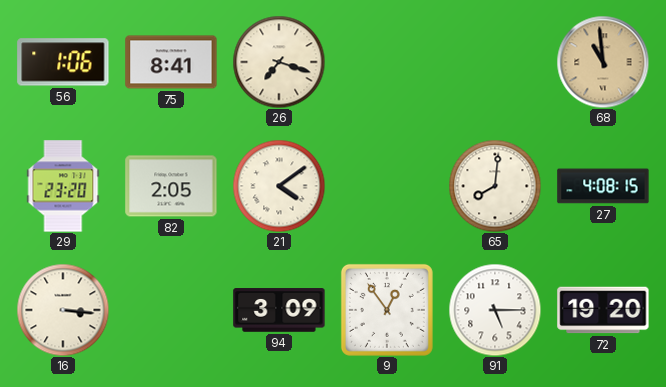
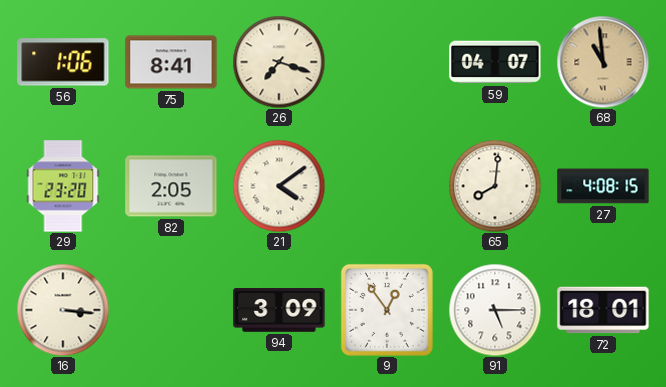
59: none -> 04:07
72: 19:20 -> 18:01
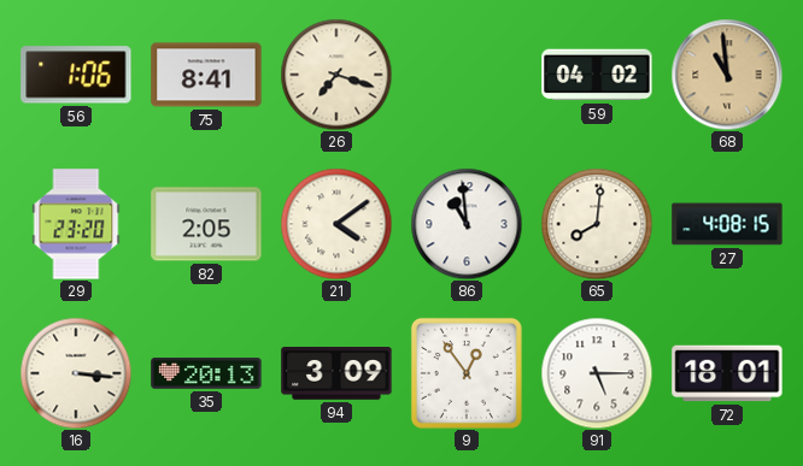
59: 04:07 -> 04:02
86: none -> 10:59
35: none -> 20:13
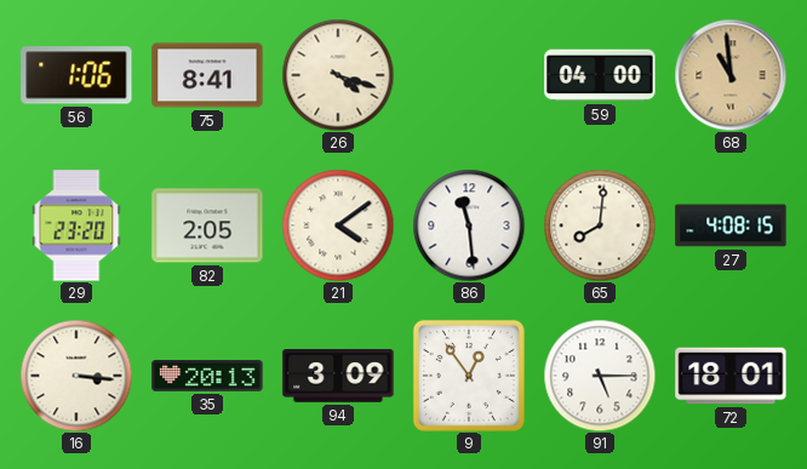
26: 7:18 -> 4:18
59: 04:02 -> 04:00
86: 10:59 -> 11:29
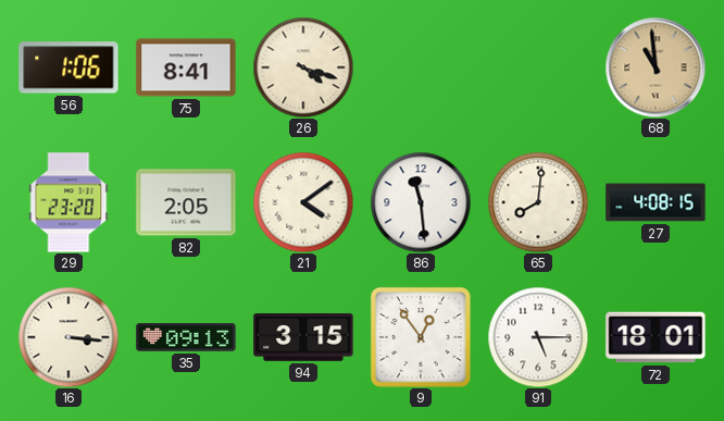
59: 04:00 -> none
35: 20:13 -> 09:13
94: 3:09 -> 3:15
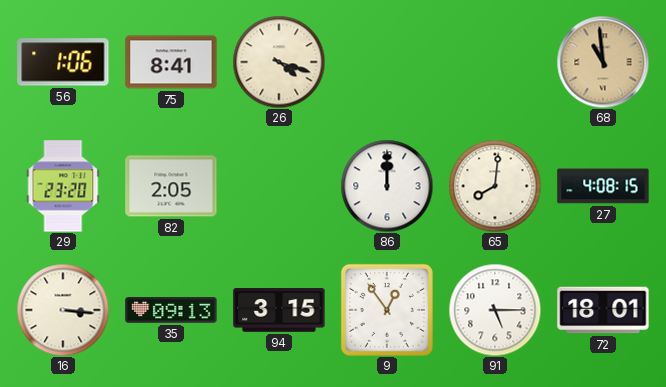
21: 4:09 -> none
86: 11:29 -> 12:00
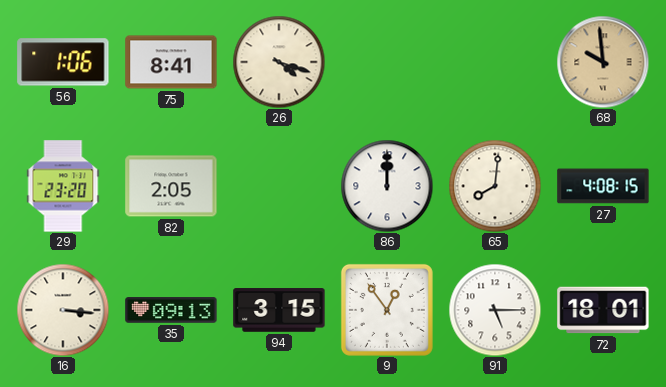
68: 10:59 -> 9:59
